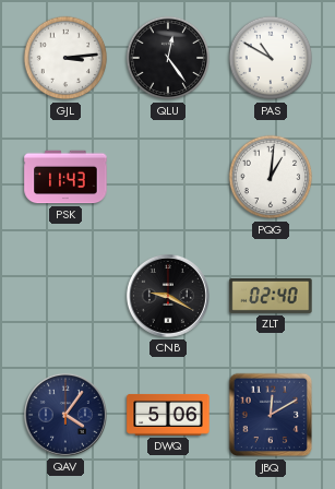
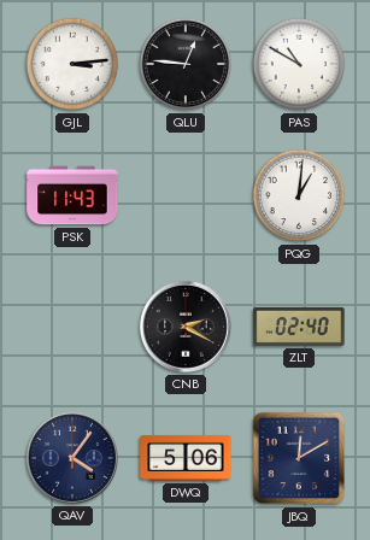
QLU: 12:24 -> 12:46
CNB: 9:20 -> 2:20
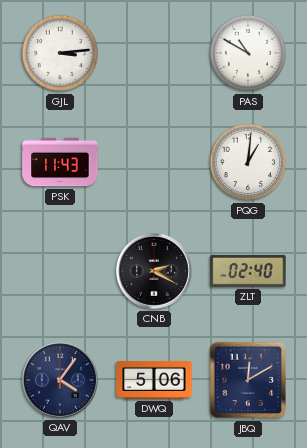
QLU: 12:46 -> none
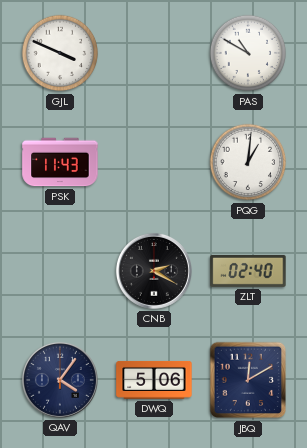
GJL: 3:14 -> 3:49
